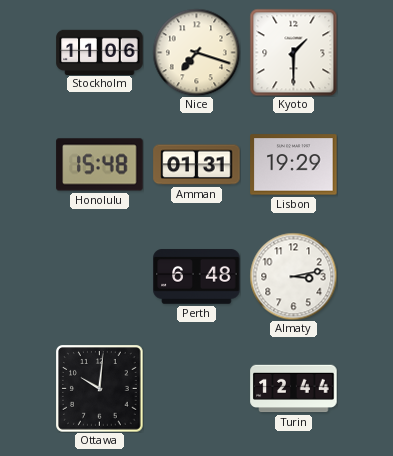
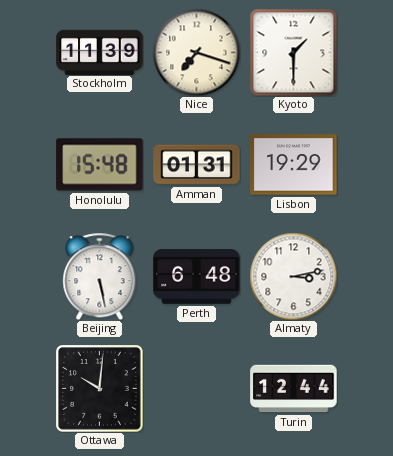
Stockholm: 11:06 -> 11:39
Beijing: none -> 5:28
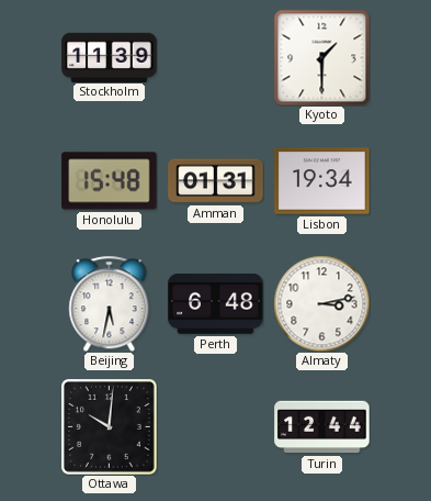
Nice: 7:18 -> none
Lisbon: 19:29 -> 19:34
Beijing: 5:28 -> 5:32
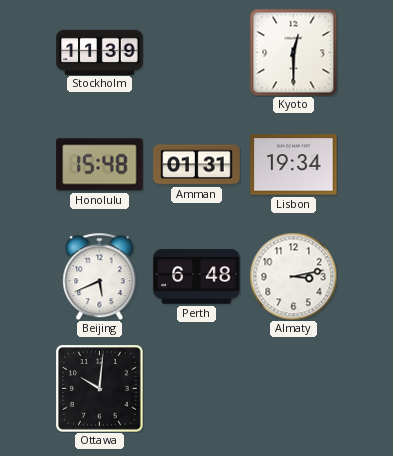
Kyoto: 1:30 -> 12:30
Beijing: 5:32 -> 5:41
Turin: 12:44 -> none
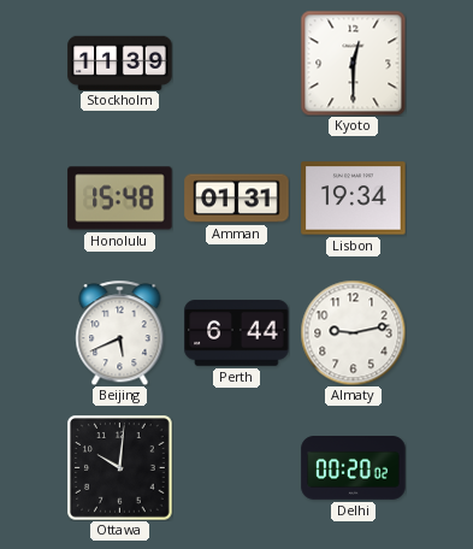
Perth: 6:48 -> 6:44
Almaty: 3:13 -> 9:13
Delhi: none -> 00:20
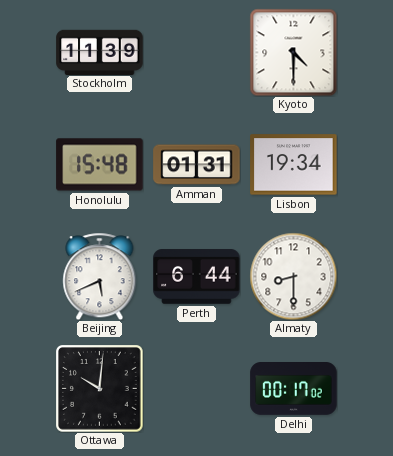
Kyoto: 12:30 -> 4:30
Almaty: 9:13 -> 8:30
Delhi: 00:20 -> 00:17
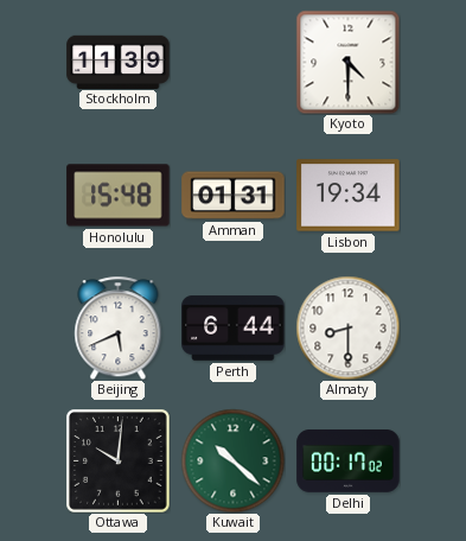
Kuwait: none -> 10:22
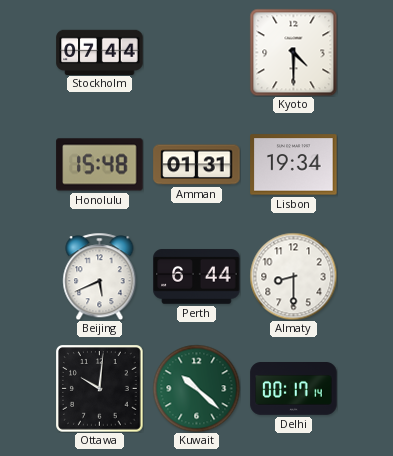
Stockholm: 11:39 -> 07:44
Delhi: 00:17:02 -> 00:17:14
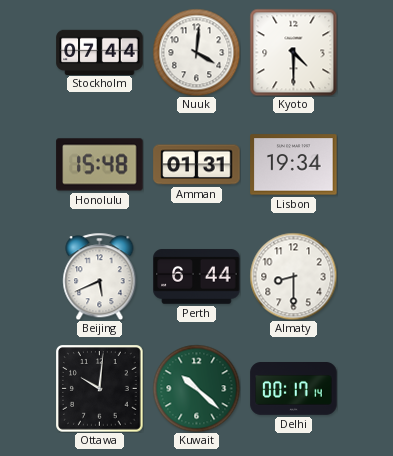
Nuuk: none -> 4:01
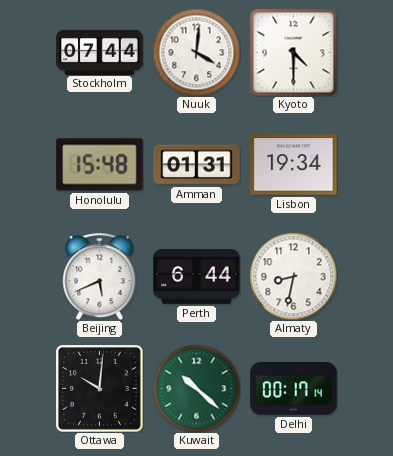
Almaty: 8:30 -> 8:32
